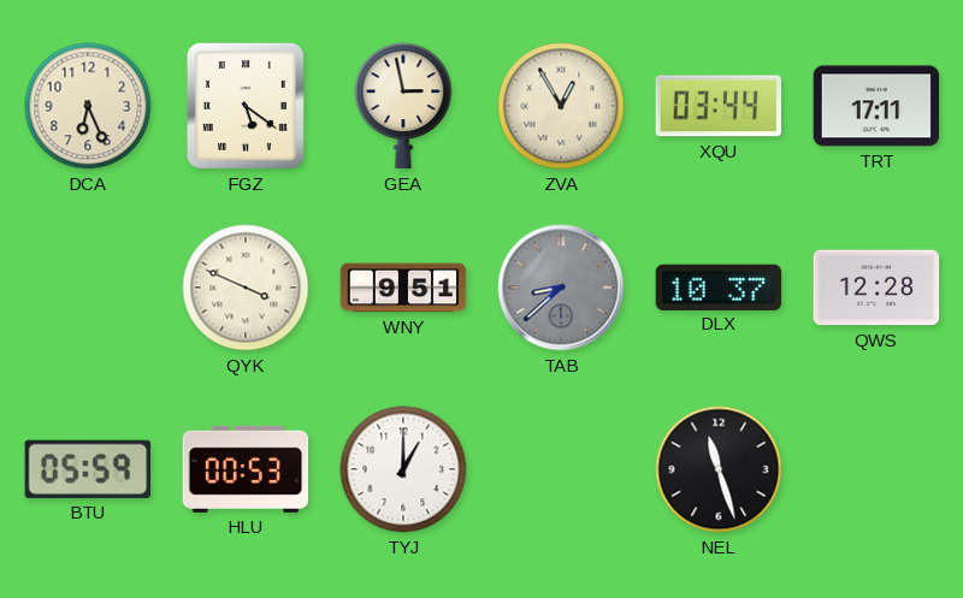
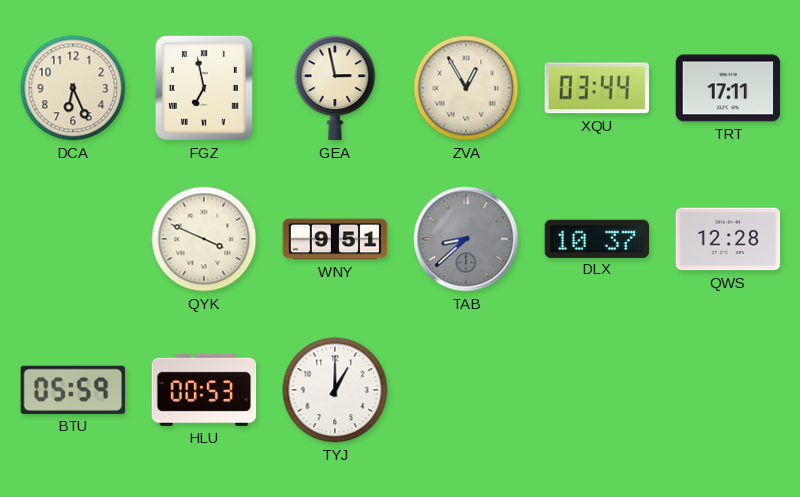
FGZ: 5:21 -> 6:58
NEL: 11:27 -> none
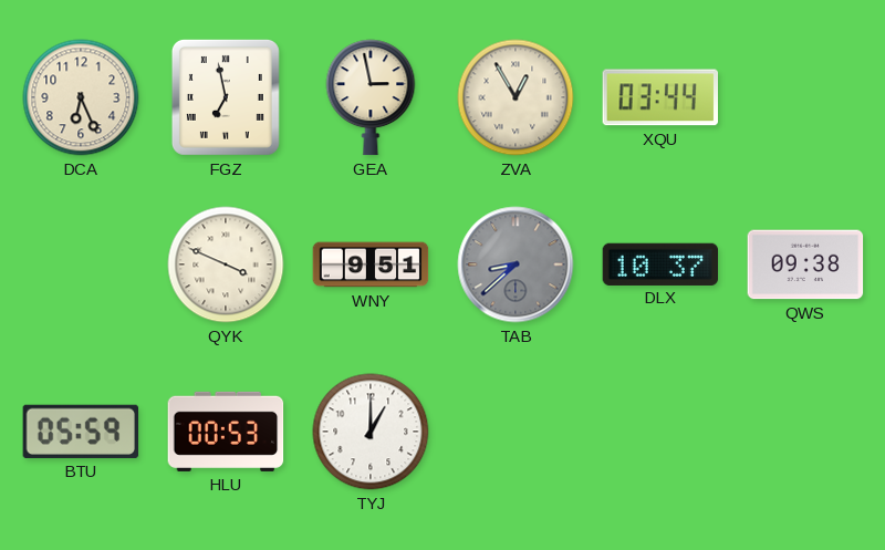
TRT: 17:11 -> none
QWS: 12:28 -> 09:38
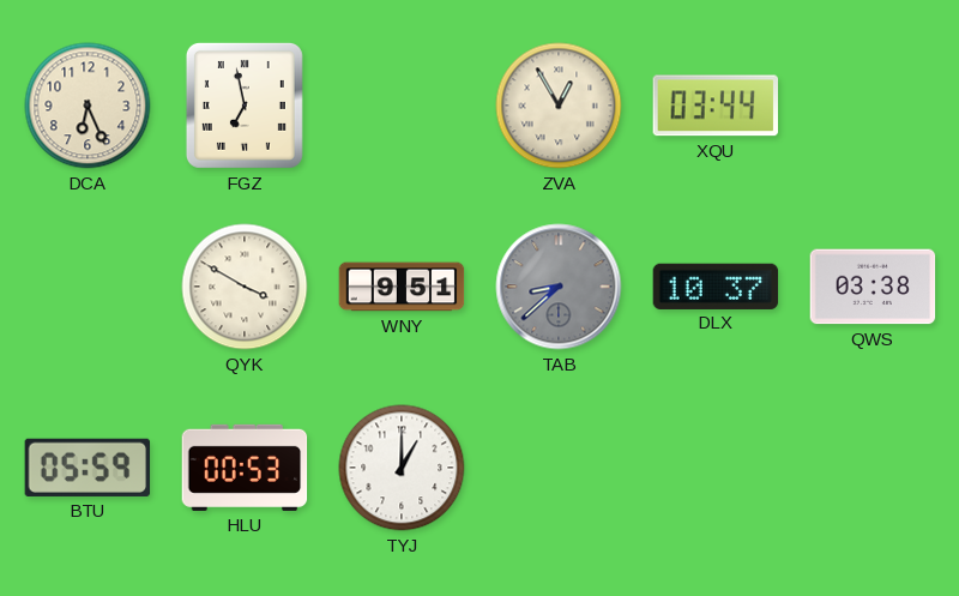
GEA: 2:58 -> none
QYK: 3:49 -> 3:50
QWS: 09:38 -> 03:38
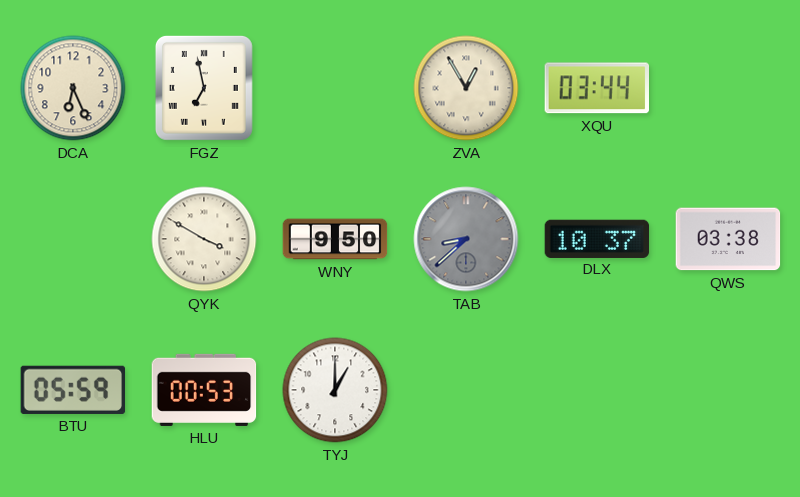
WNY: 9:51 -> 9:50
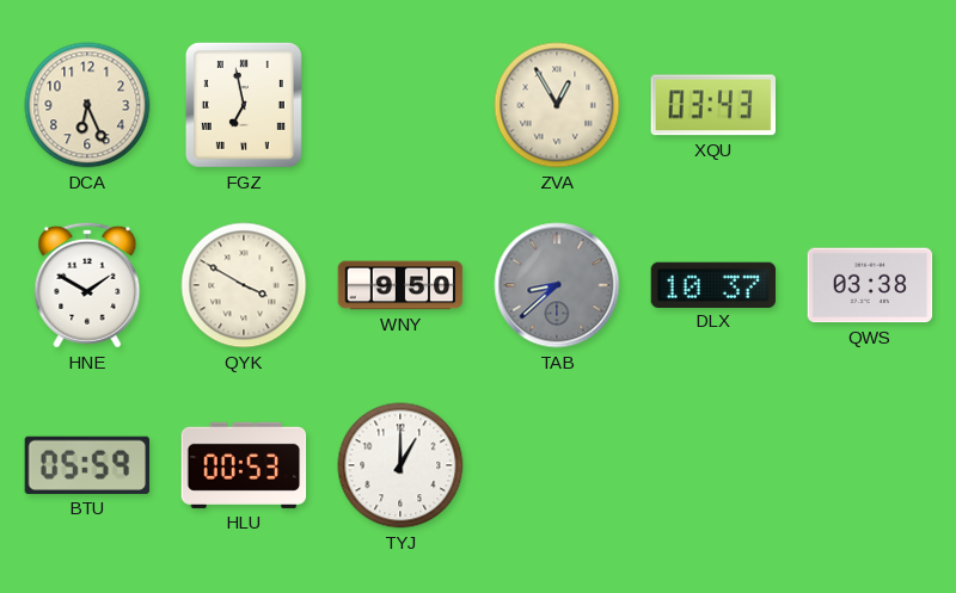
XQU: 03:44 -> 03:43
HNE: none -> 1:50
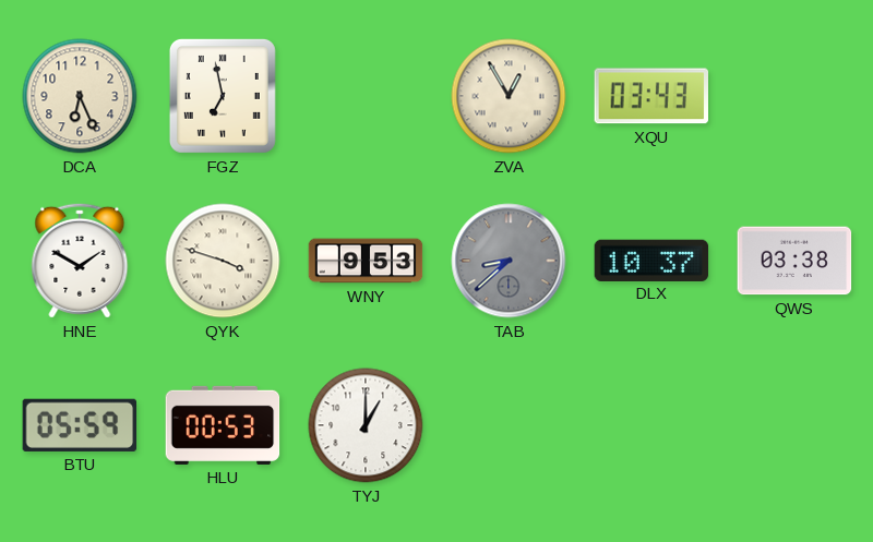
QYK: 3:50 -> 3:48
WNY: 9:50 -> 9:53
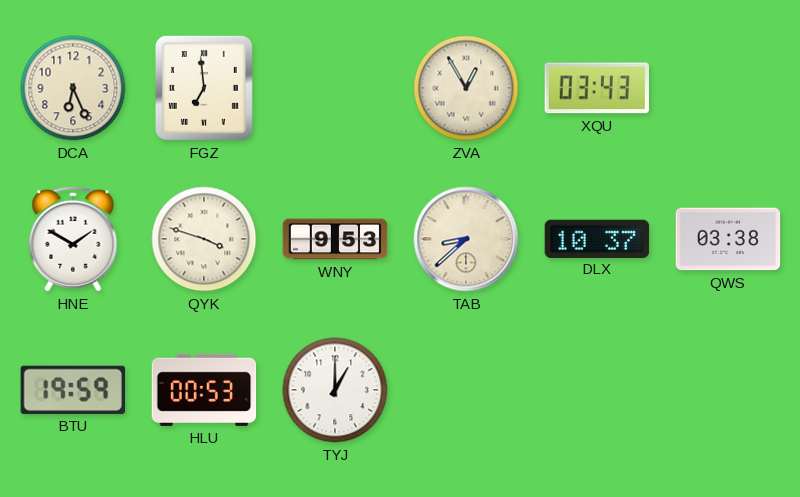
FGZ: 6:58 -> 6:59
TAB dial: grey -> cream
BTU: 05:59 -> 19:59
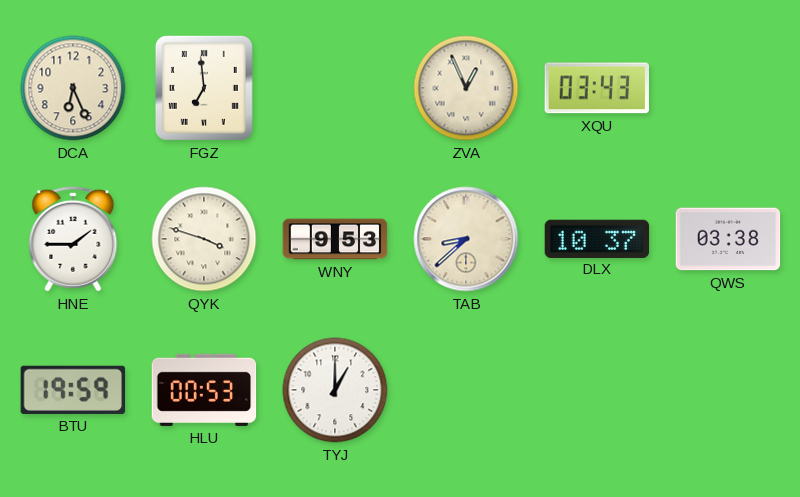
ZVA: 12:55 -> 12:56
HNE: 1:50 -> 1:45
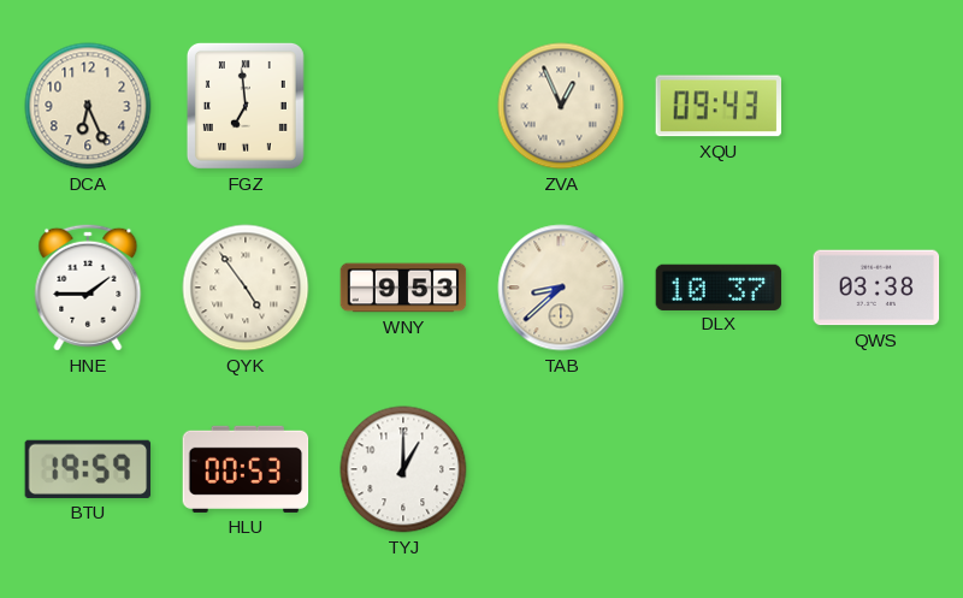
XQU: 03:43 -> 09:43
QYK: 3:48 -> 4:54
